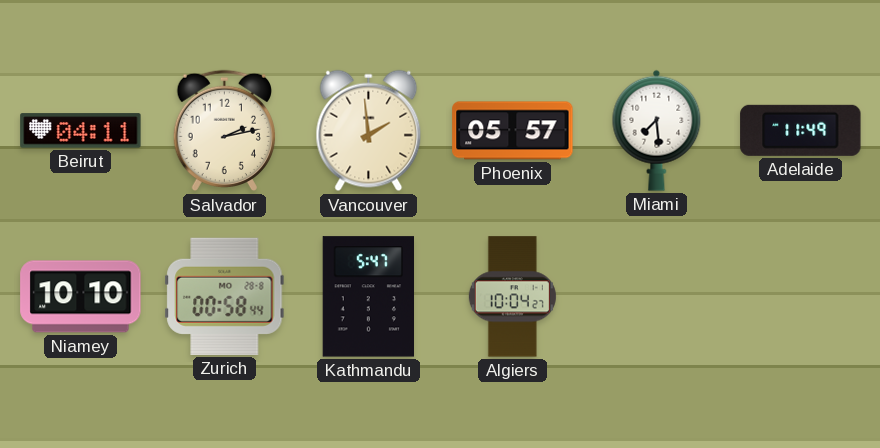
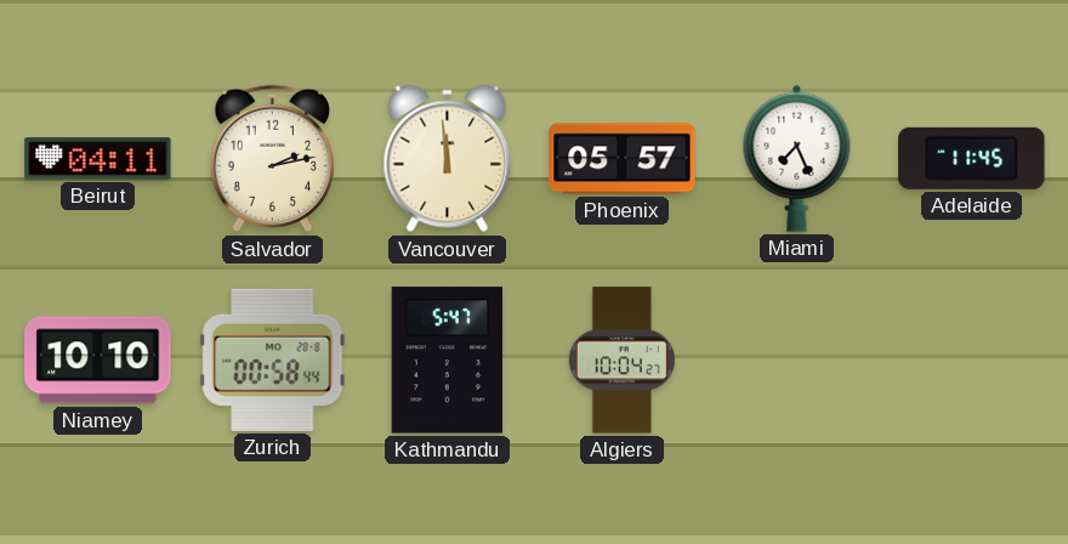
Vancouver: 1:59 -> 11:59
Miami: 7:29 -> 7:26
Adelaide: 11:49 -> 11:45
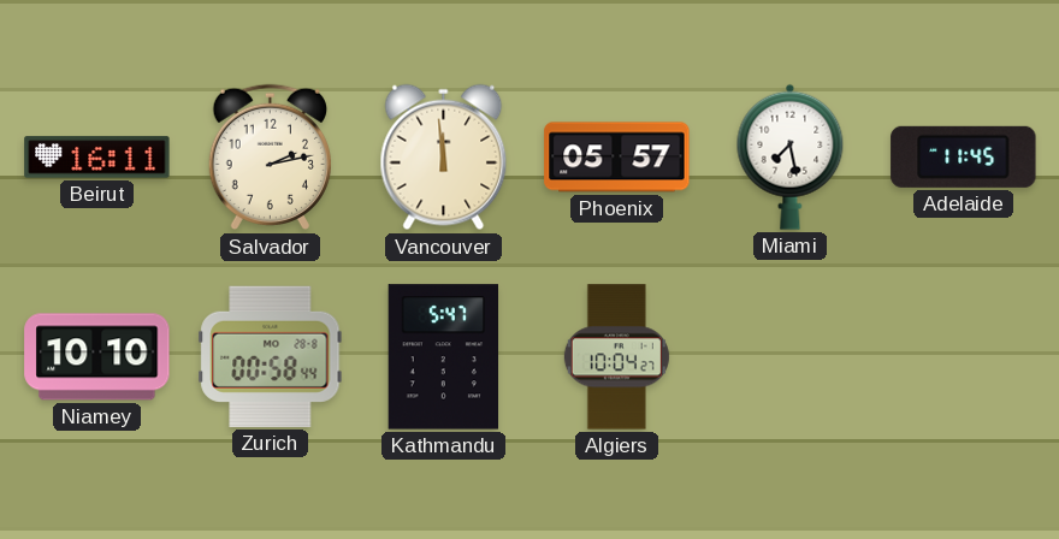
Beirut: 04:11 -> 16:11
Miami: 7:26 -> 7:28
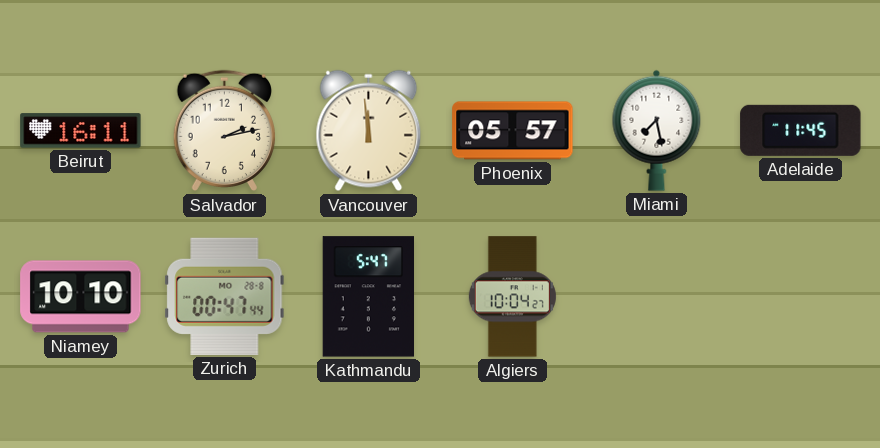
Zurich: 00:58 -> 00:47
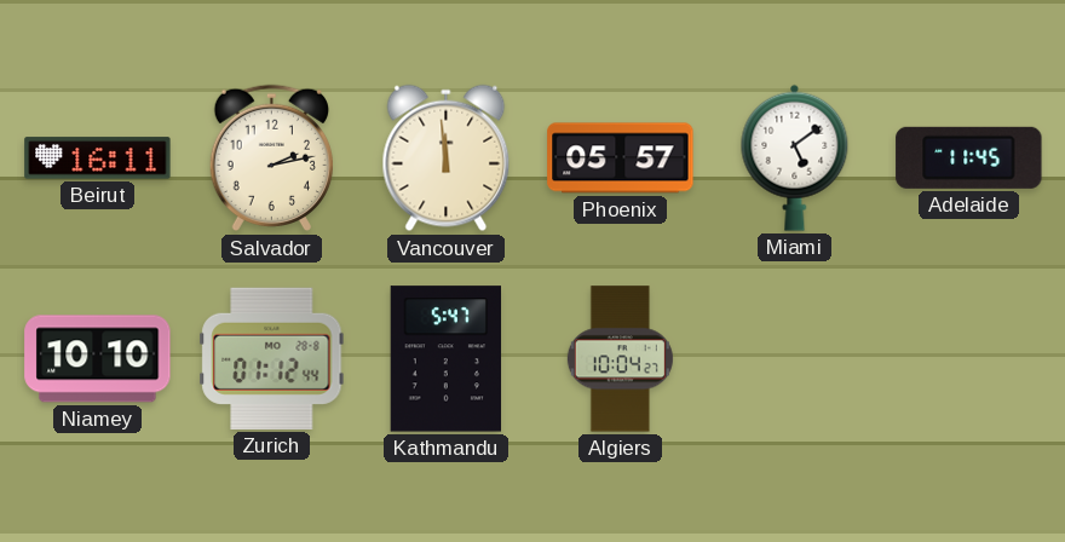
Miami: 7:28 -> 5:09
Zurich: 00:47 -> 01:12
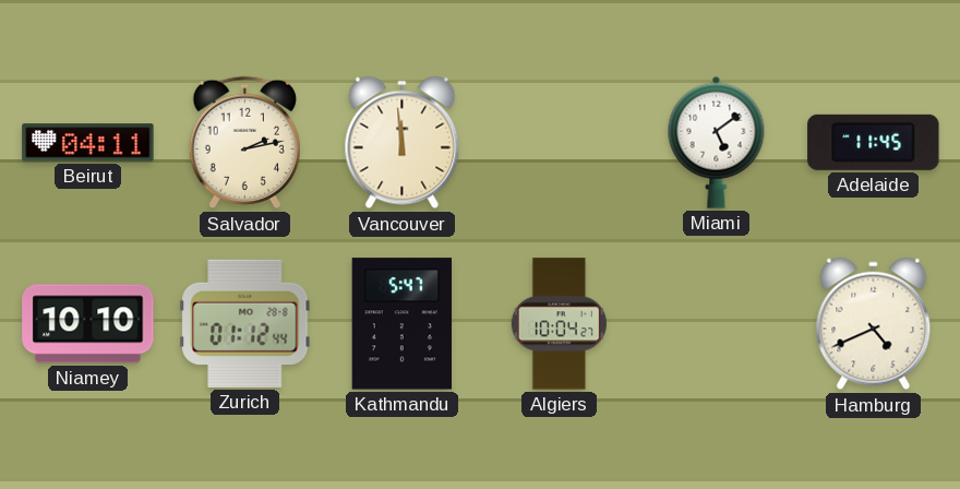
Beirut: 16:11 -> 04:11
Phoenix: 05:57 -> none
Hamburg: none -> 4:41
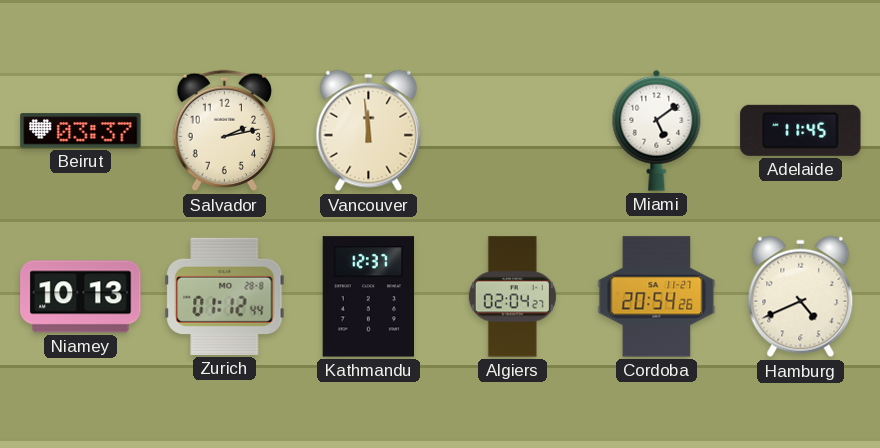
Beirut: 04:11 -> 03:37
Niamey: 10:10 -> 10:13
Kathmandu: 5:47 -> 12:37
Algiers: 10:04 -> 02:04
Cordoba: none -> 20:54
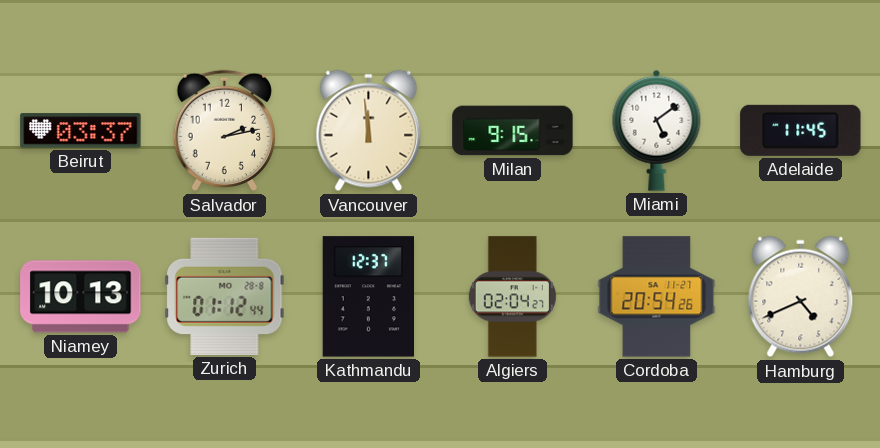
Milan: none -> 9:15
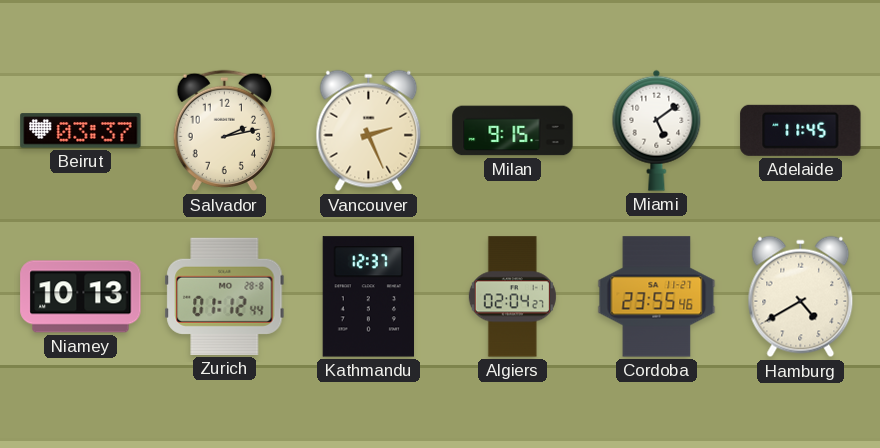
Vancouver: 11:59 -> 2:26
Cordoba: 20:54 -> 23:55
Hamburg: 4:41 -> 4:40
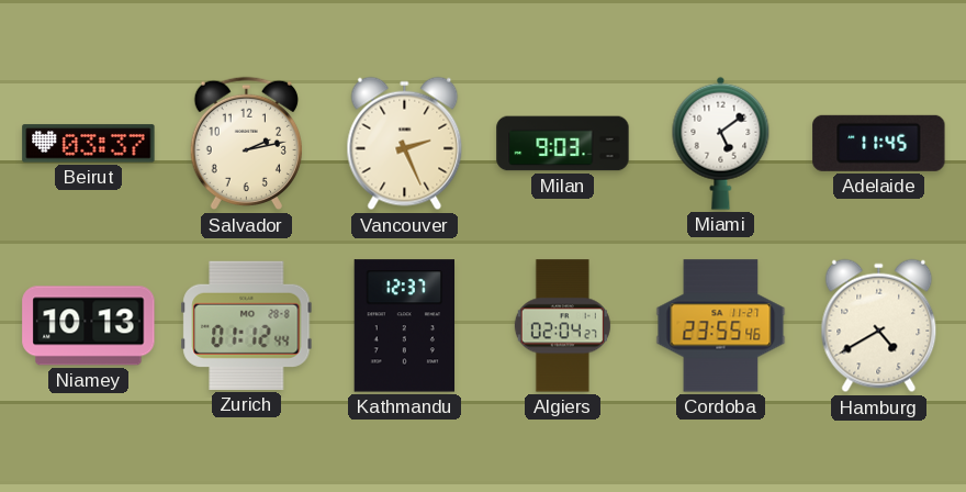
Milan: 9:15 -> 9:03
